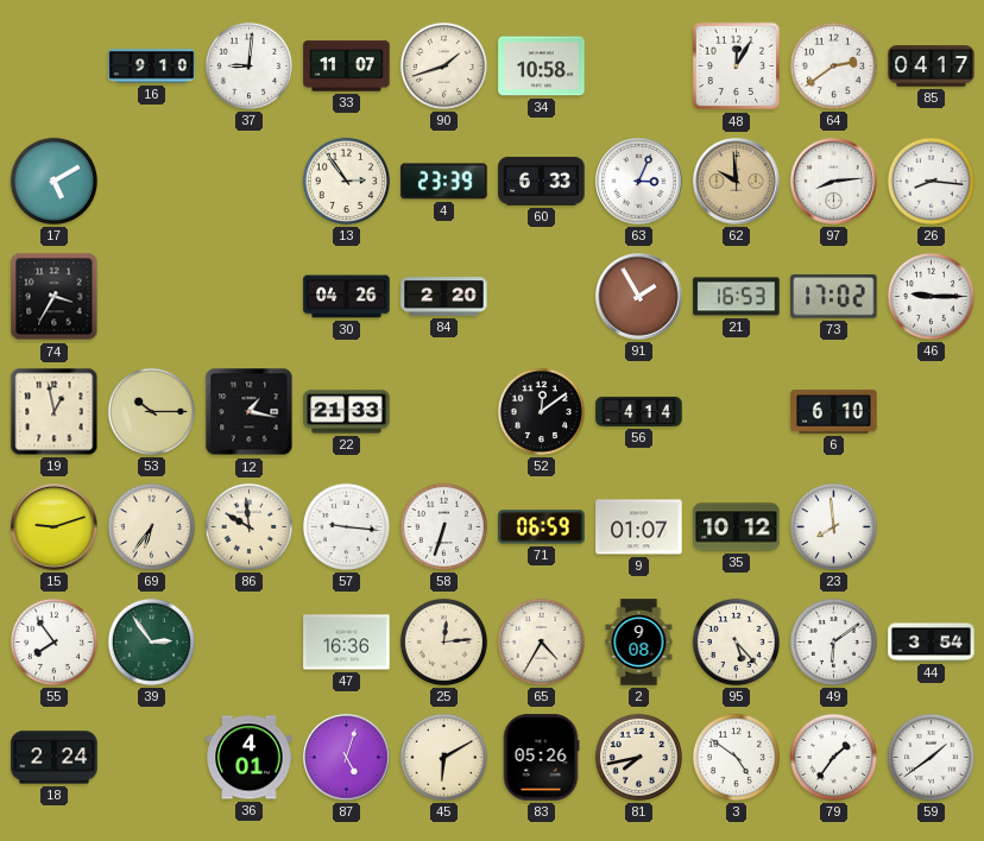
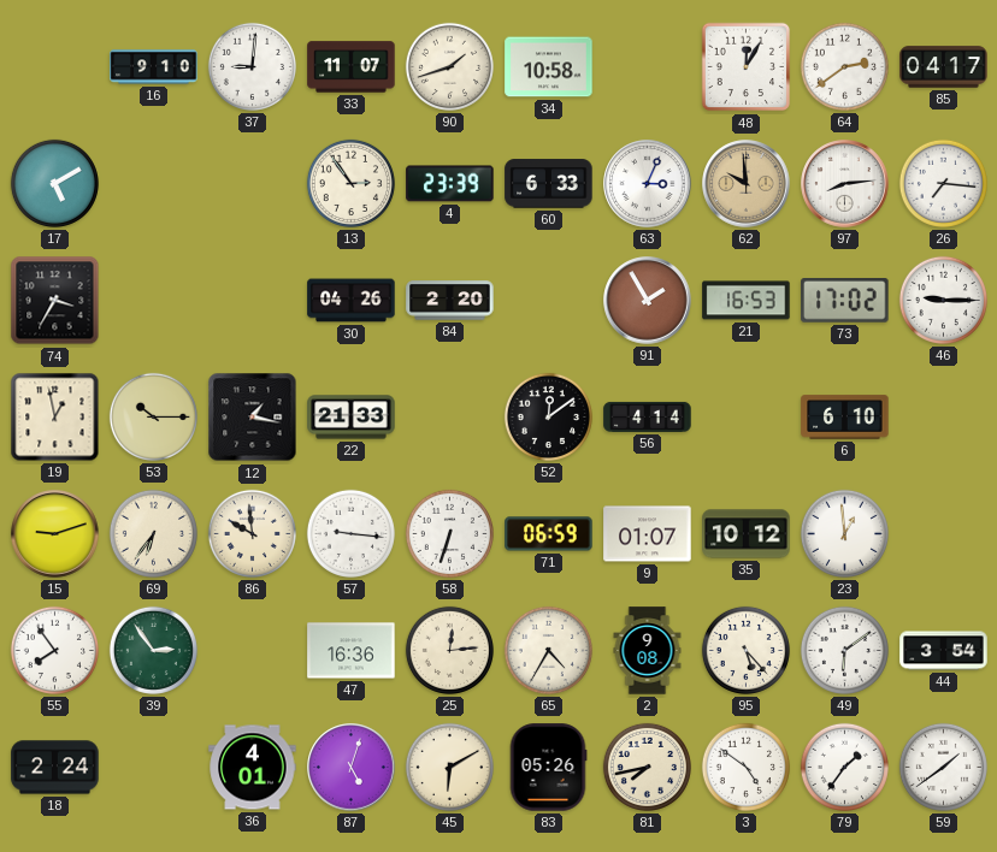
26: 8:16 -> 7:16
23: 7:59 -> 12:59
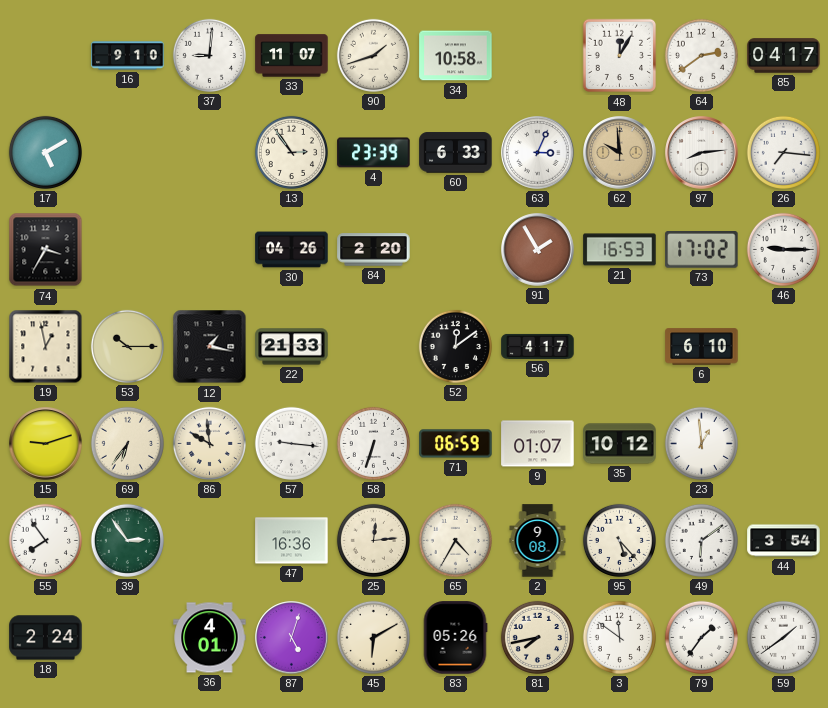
56: 4:14 -> 4:17
3: 4:51 -> 11:51
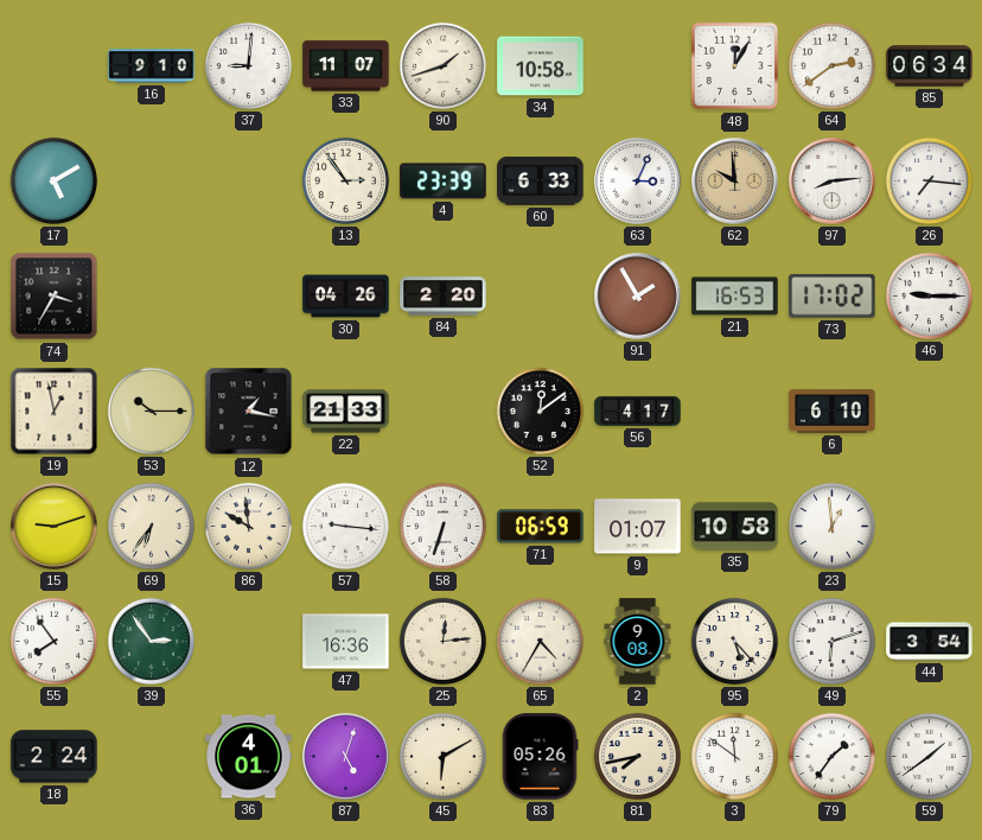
85: 04:17 -> 06:34
35: 10:12 -> 10:58
49: 6:09 -> 6:12
